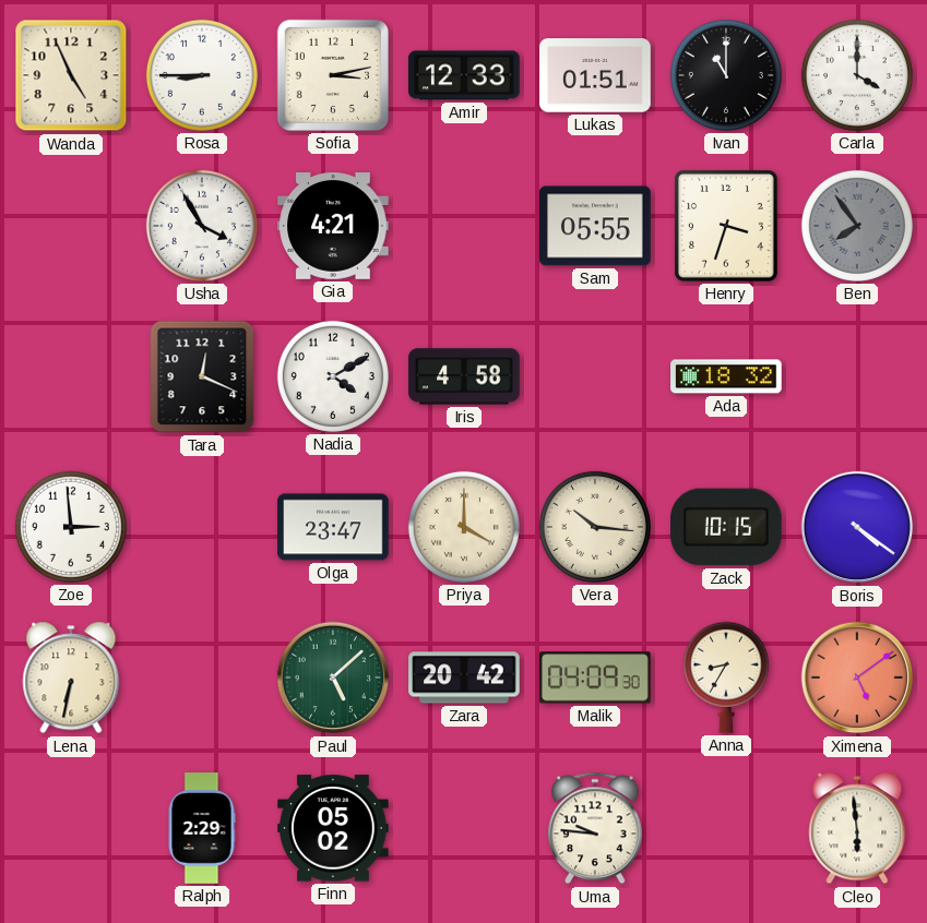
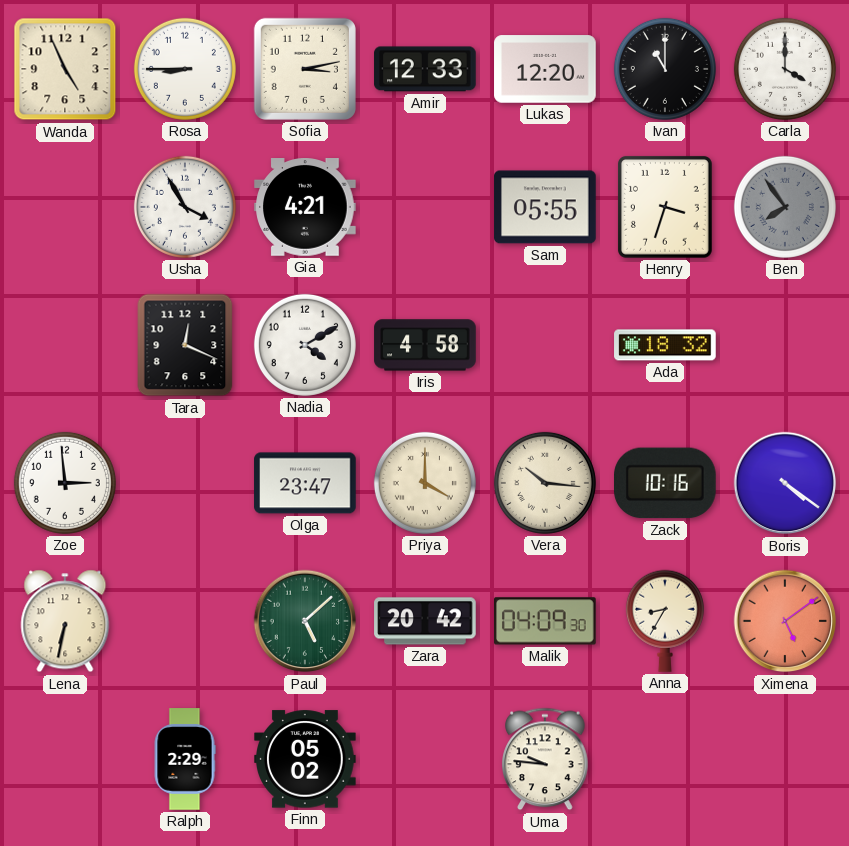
Lukas: 01:51 -> 12:20
Zack: 10:15 -> 10:16
Cleo: 5:59 -> none
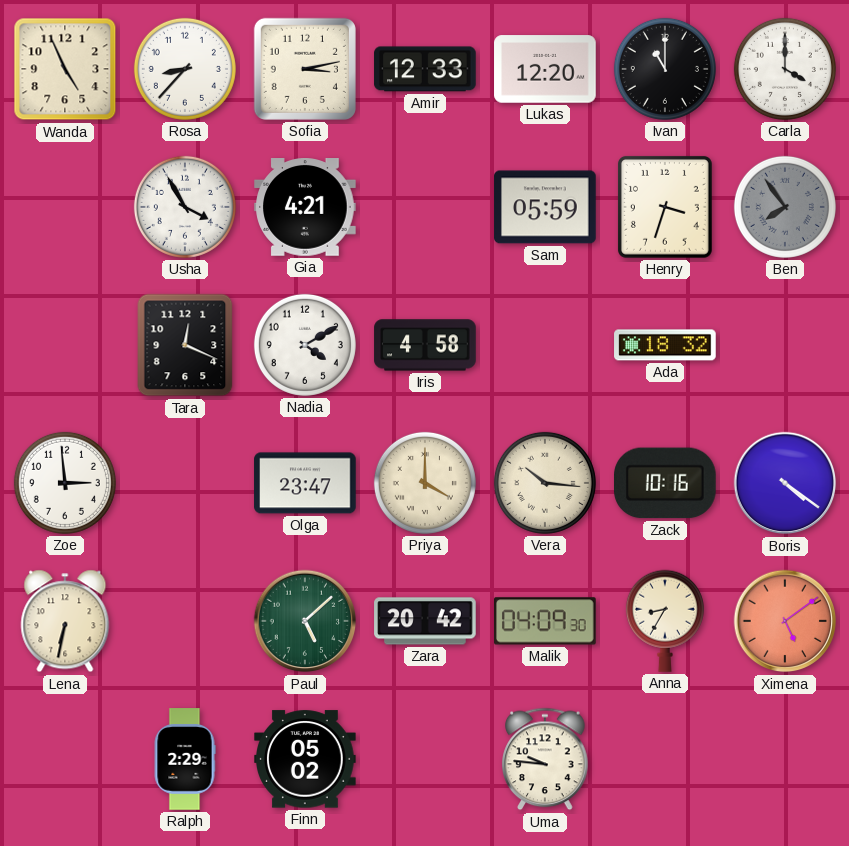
Rosa: 8:45 -> 8:37
Sam: 05:55 -> 05:59
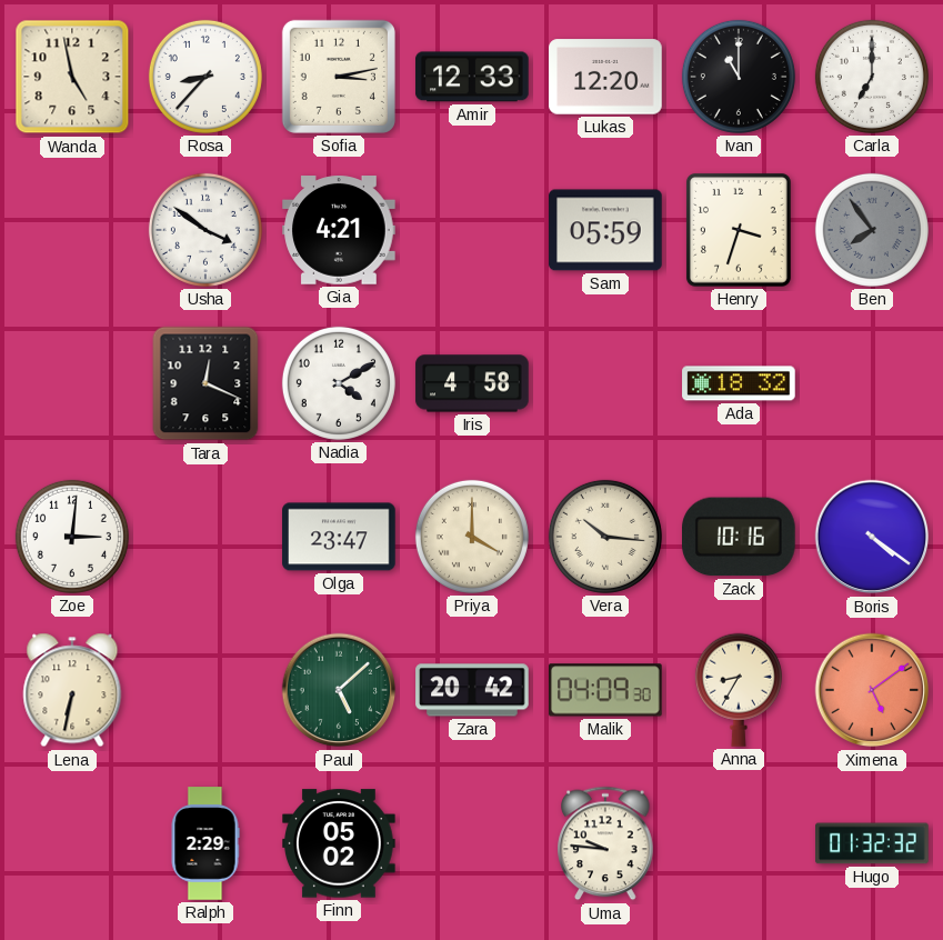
Wanda: 4:56 -> 4:58
Carla: 4:00 -> 7:00
Usha: 3:55 -> 3:51
Zoe: 2:59 -> 3:01
Hugo: none -> 01:32
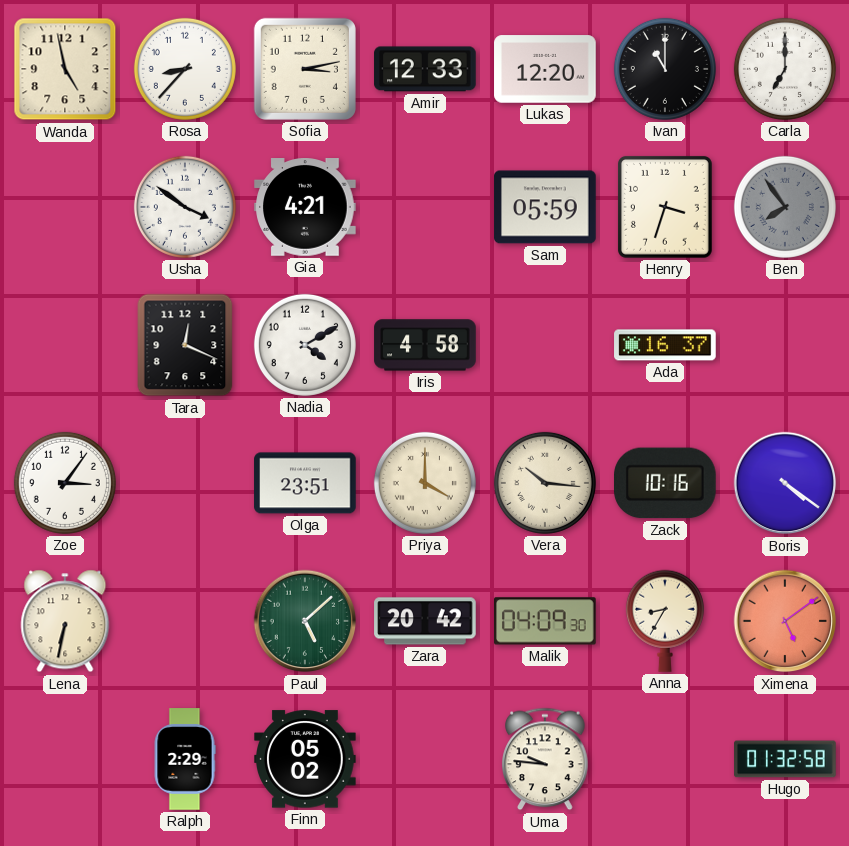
Ada: 18:32 -> 16:37
Zoe: 3:01 -> 3:06
Olga: 23:47 -> 23:51
Hugo: 01:32:32 -> 01:32:58
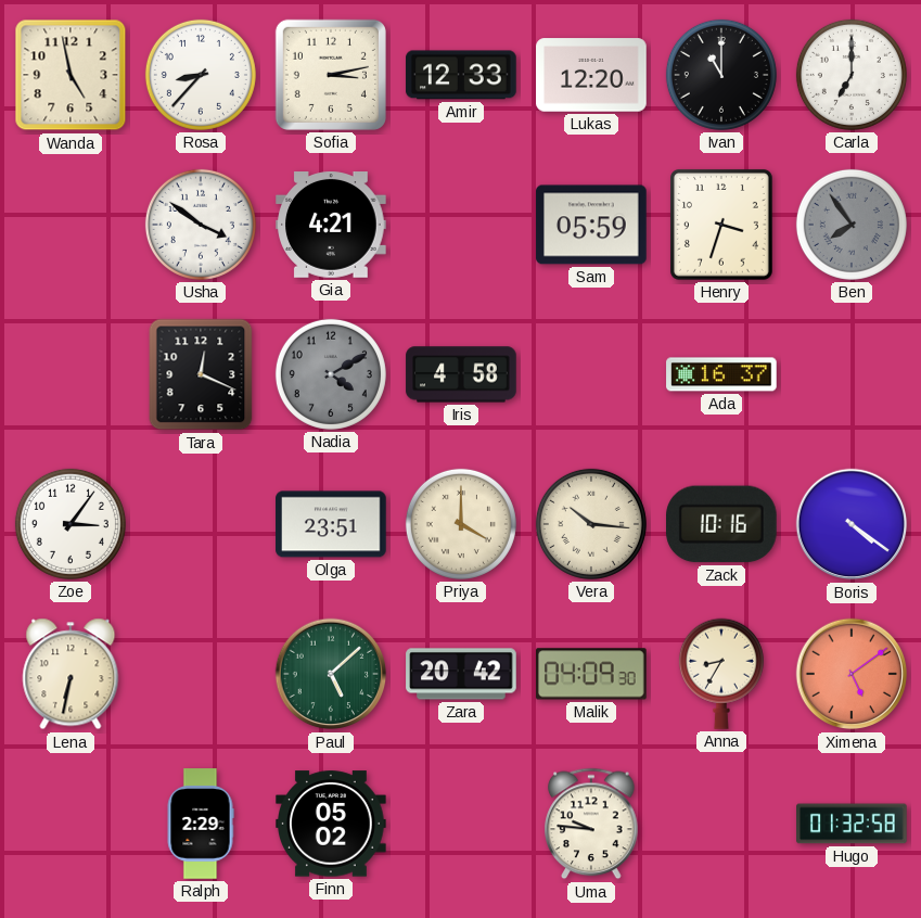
Nadia dial: white -> grey
